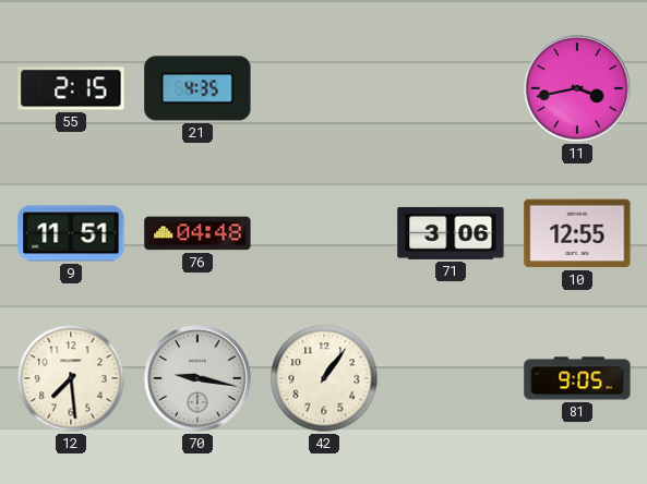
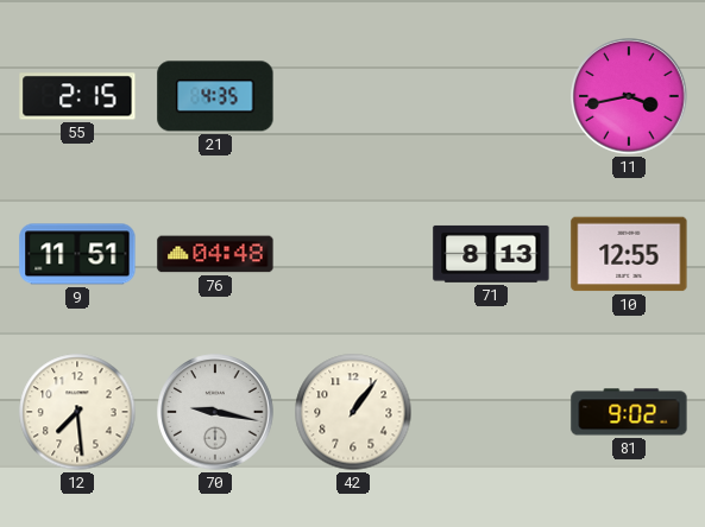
71: 3:06 -> 8:13
81: 9:05 -> 9:02
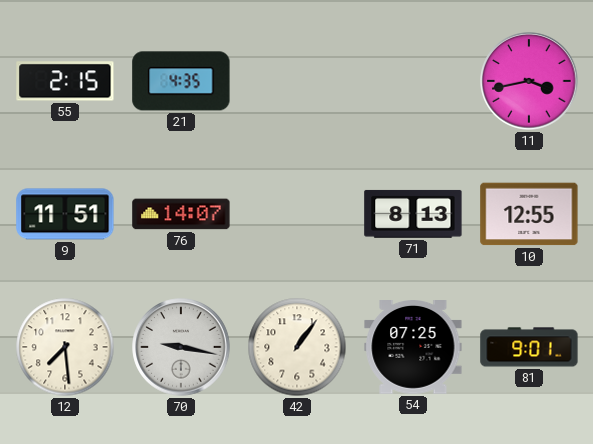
76: 04:48 -> 14:07
54: none -> 07:25
81: 9:02 -> 9:01
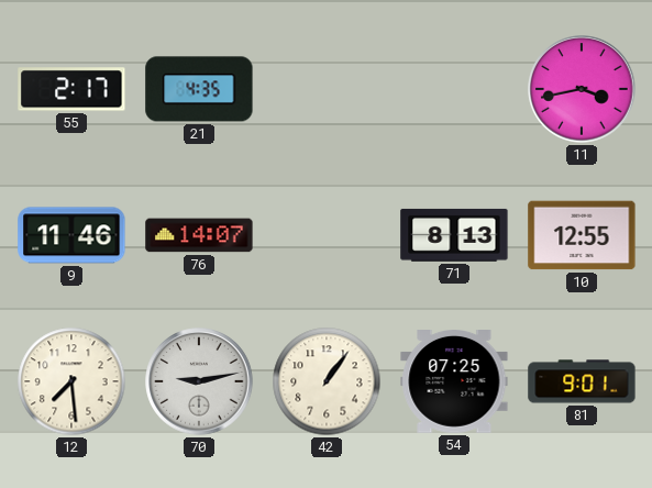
55: 2:15 -> 2:17
9: 11:51 -> 11:46
70: 9:17 -> 9:13
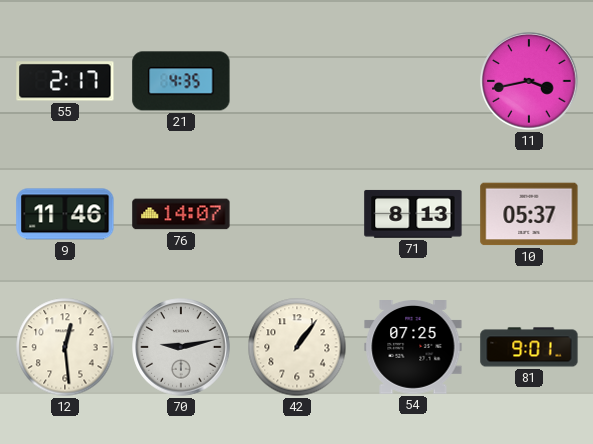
10: 12:55 -> 05:37
12: 7:29 -> 12:29
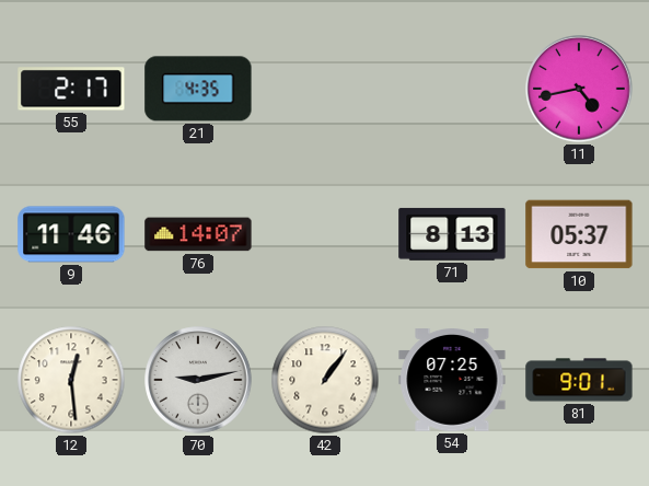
11: 3:43 -> 4:43
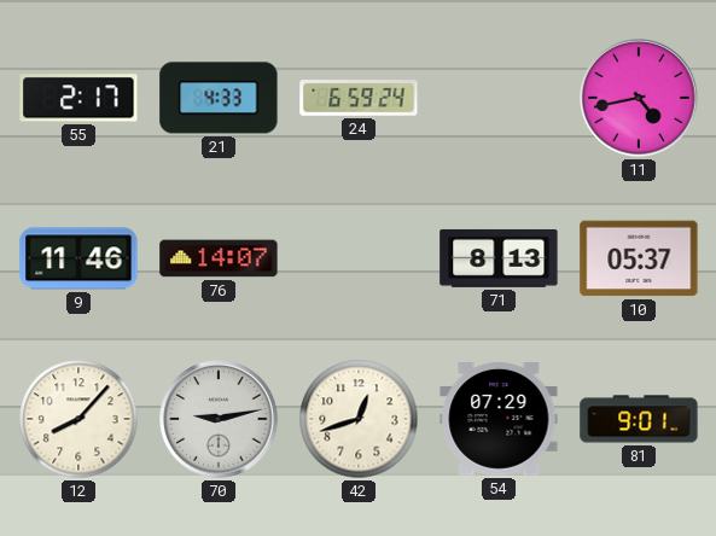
21: 4:35 -> 4:33
24: none -> 6:59
12: 12:29 -> 8:07
42: 1:06 -> 12:42
54: 07:25 -> 07:29
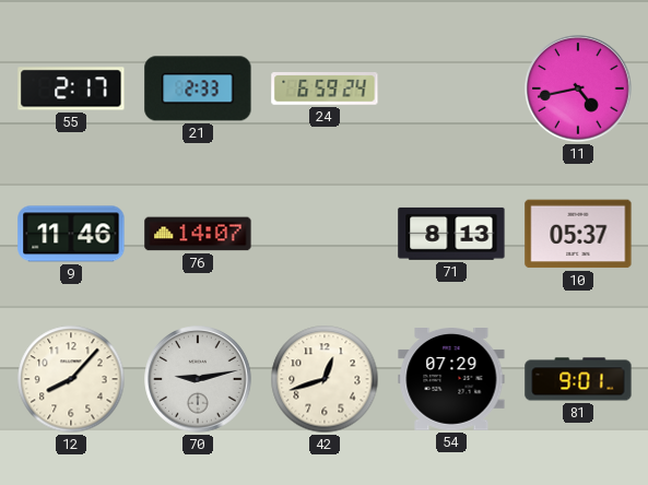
21: 4:33 -> 2:33
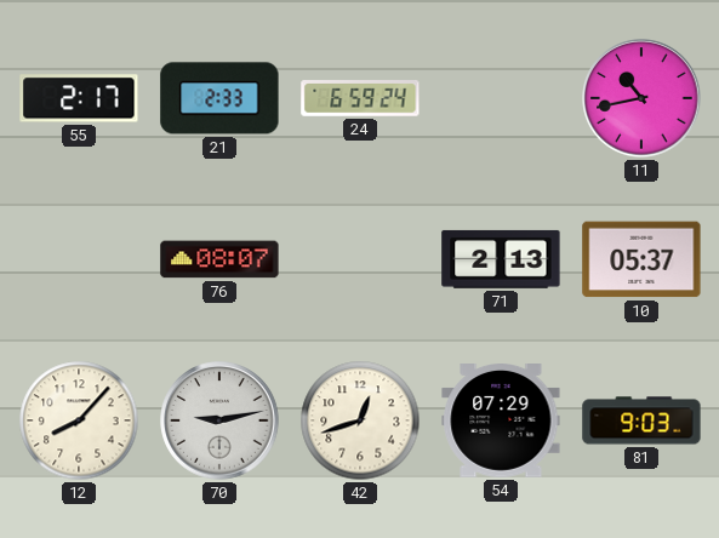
11: 4:43 -> 10:43
9: 11:46 -> none
76: 14:07 -> 08:07
71: 8:13 -> 2:13
81: 9:01 -> 9:03
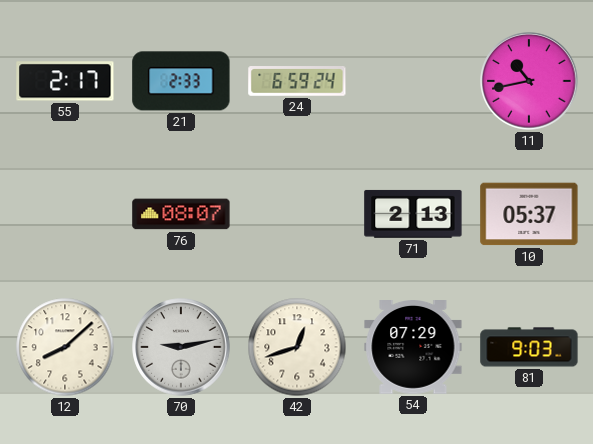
12: 8:07 -> 8:08
